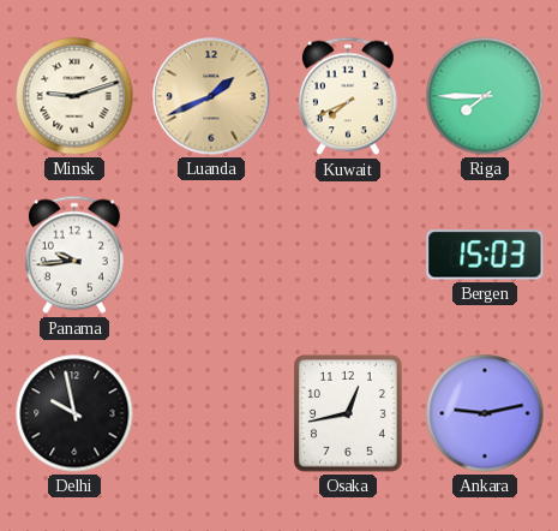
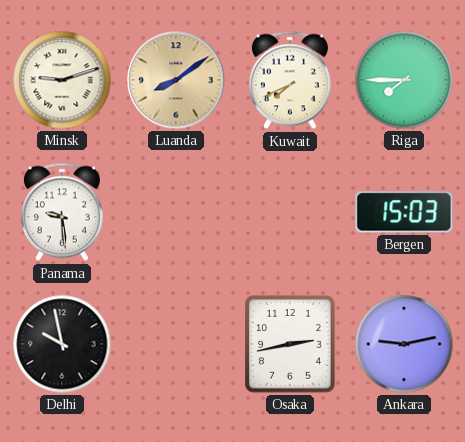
Luanda: 1:41 -> 8:09
Panama: 9:44 -> 9:29
Osaka: 12:43 -> 2:43
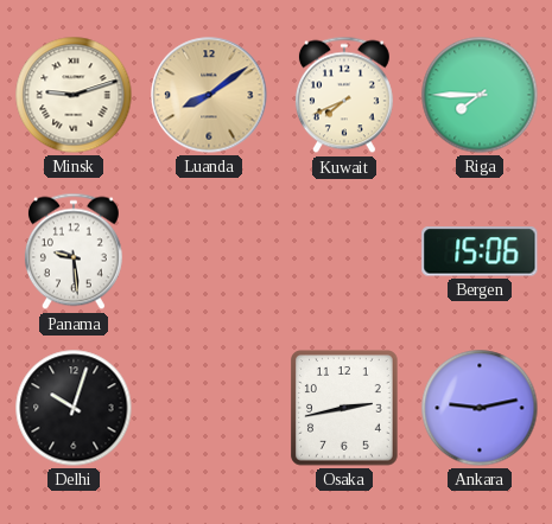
Bergen: 15:03 -> 15:06
Delhi: 9:58 -> 10:03
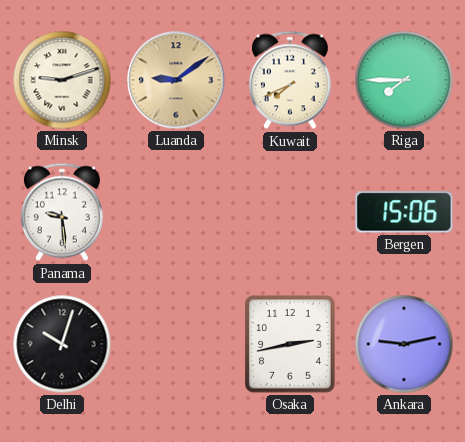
Luanda: 8:09 -> 9:09
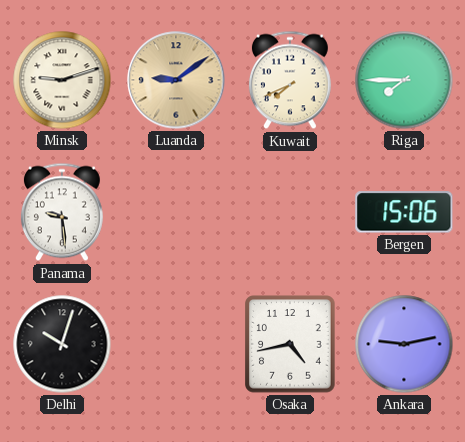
Osaka: 2:43 -> 4:43
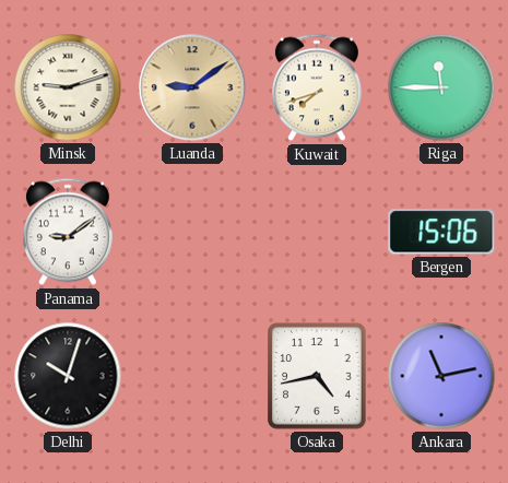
Kuwait: 7:41 -> 7:42
Riga: 7:45 -> 11:45
Panama: 9:29 -> 9:09
Ankara: 9:13 -> 11:13
